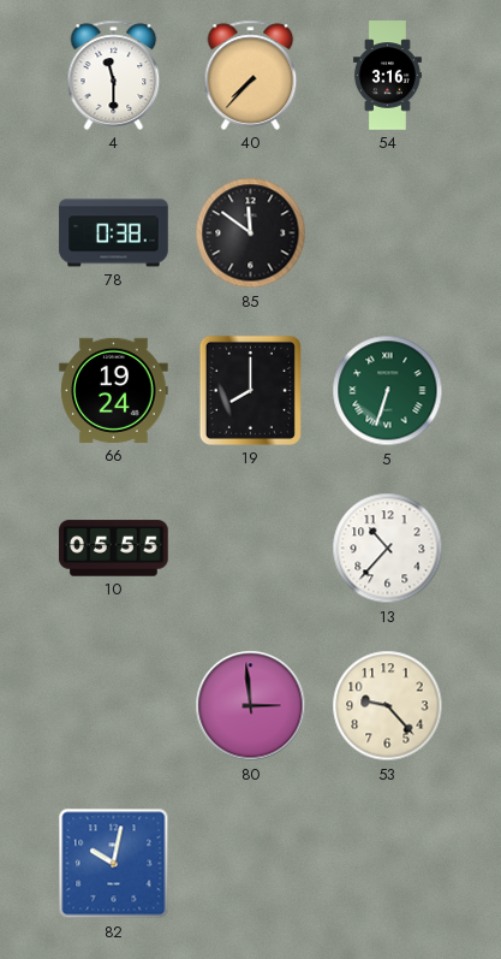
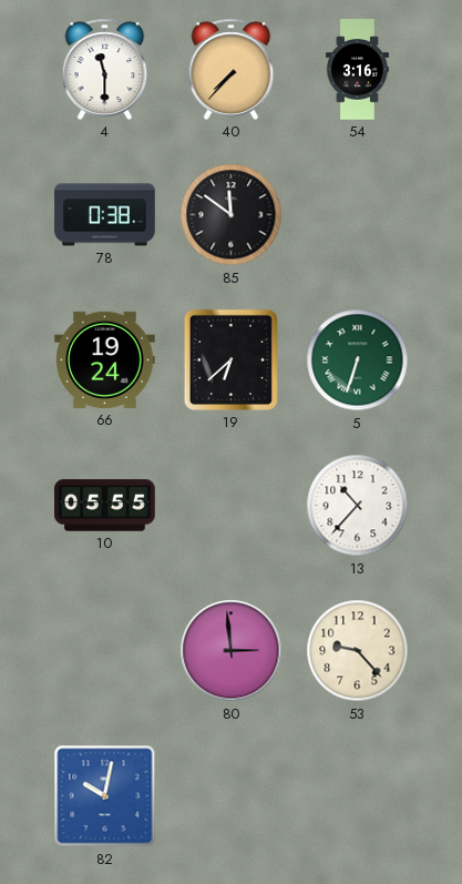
19: 8:00 -> 6:38
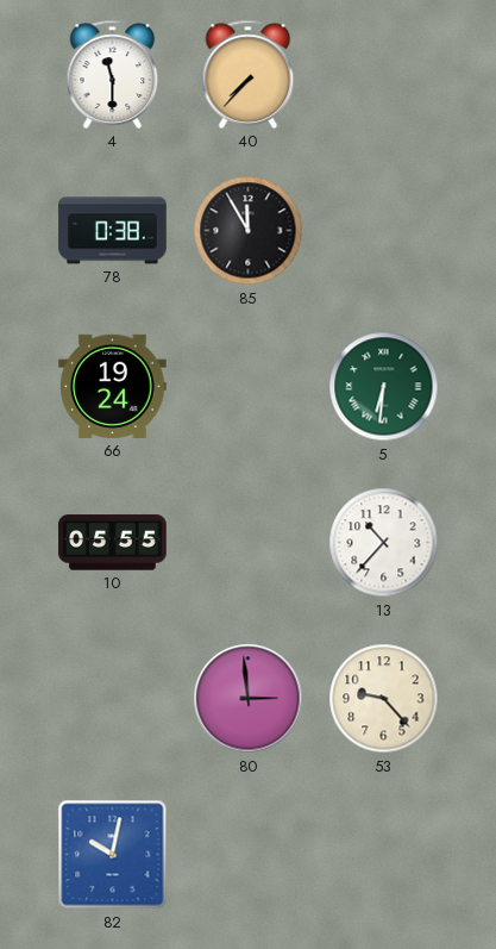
54: 3:16 -> none
85: 11:51 -> 11:55
19: 6:38 -> none
5: 6:33 -> 6:31
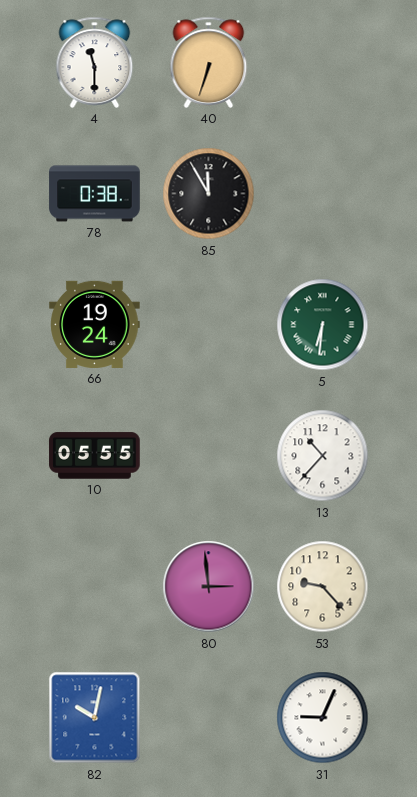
40: 7:37 -> 6:33
31: none -> 9:04
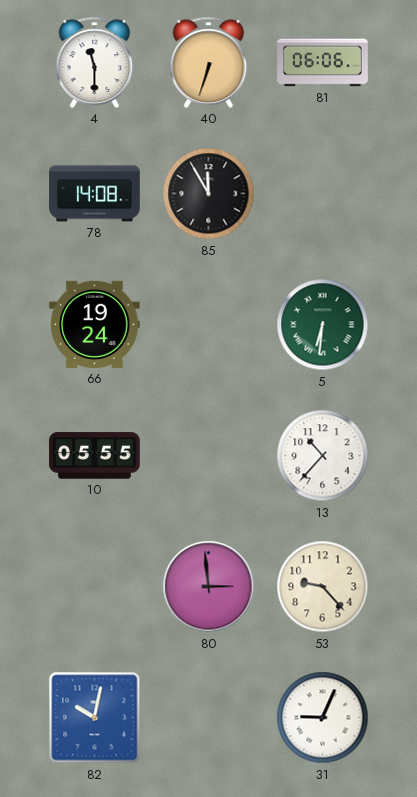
81: none -> 06:06
78: 0:38 -> 14:08
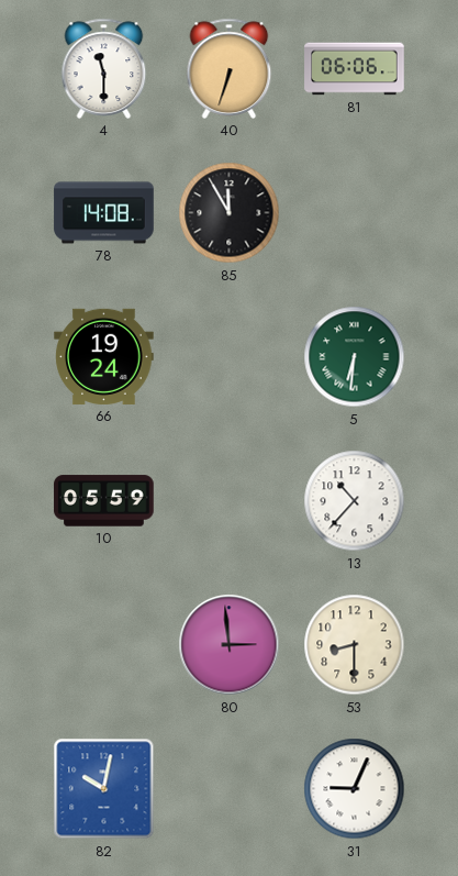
10: 05:55 -> 05:59
53: 9:23 -> 8:30
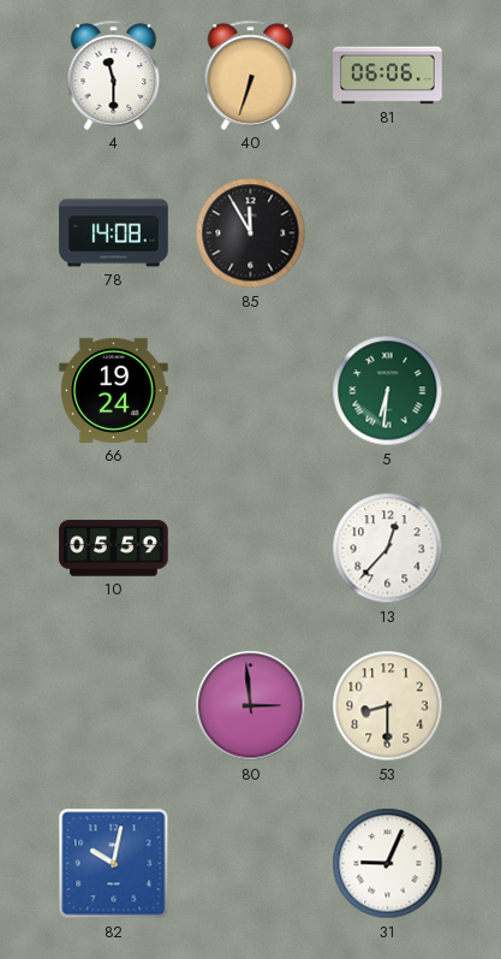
13: 10:37 -> 12:37
